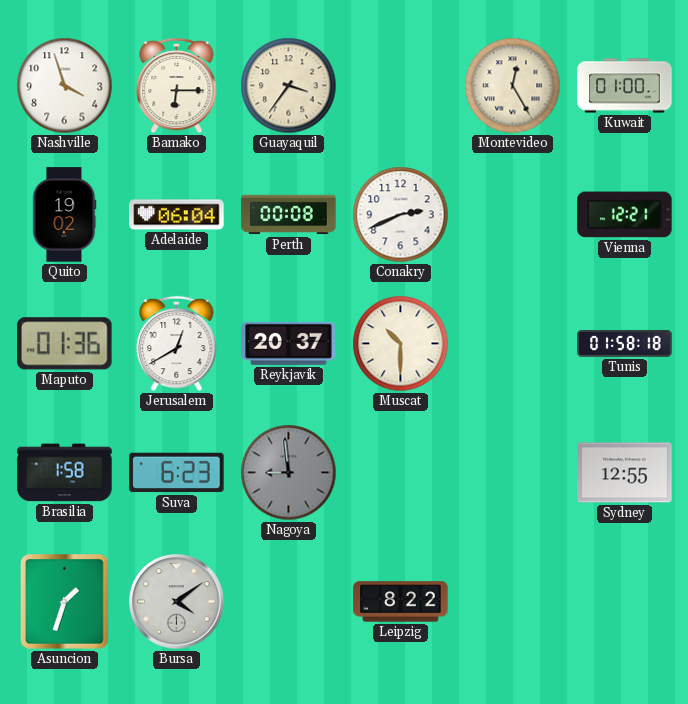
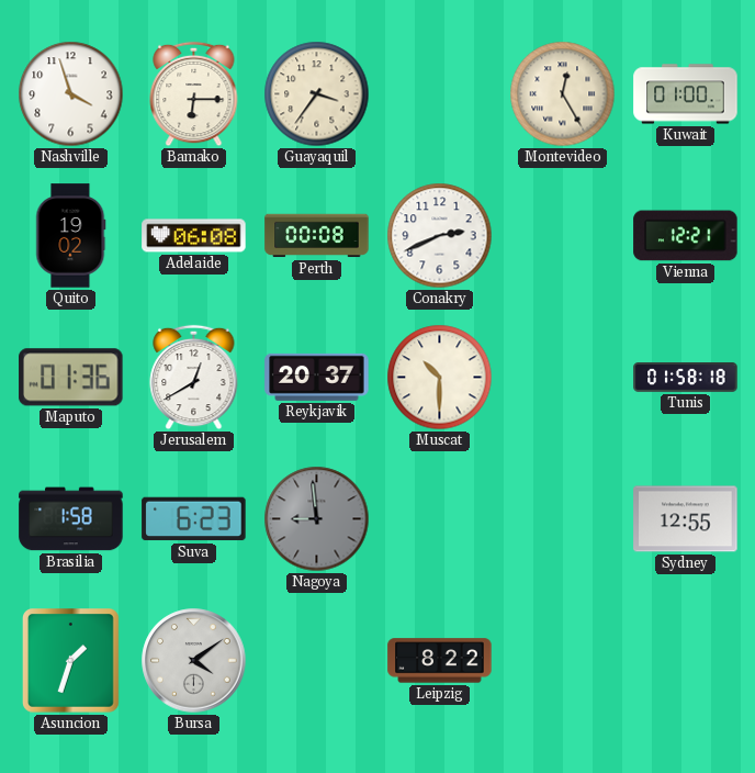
Adelaide: 06:04 -> 06:08
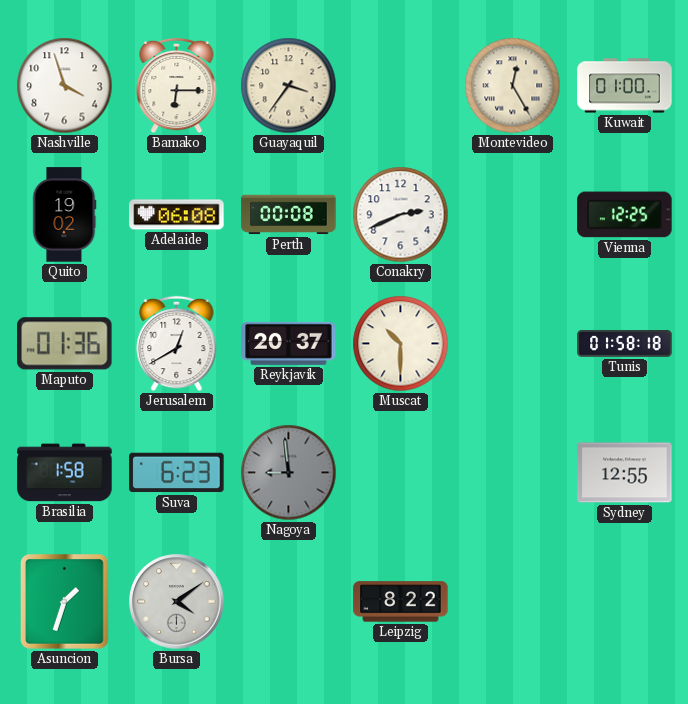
Vienna: 12:21 -> 12:25
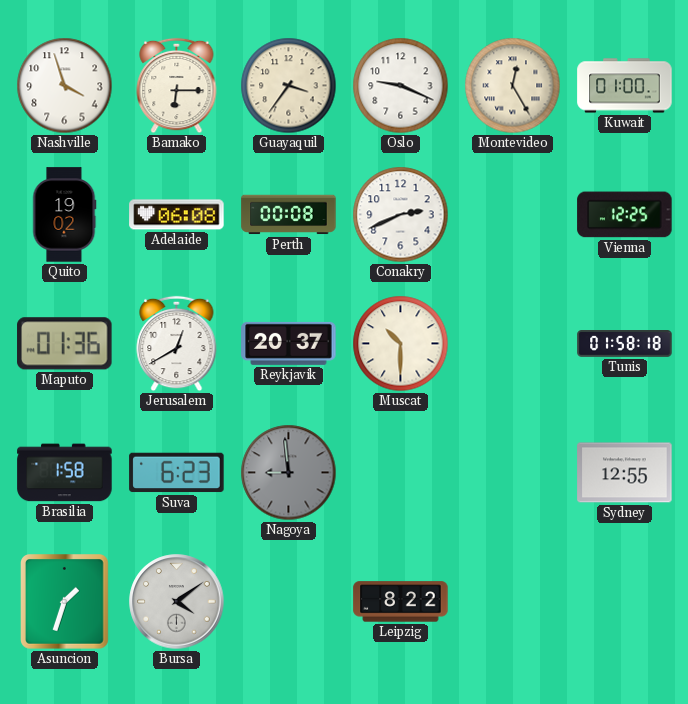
Oslo: none -> 9:19
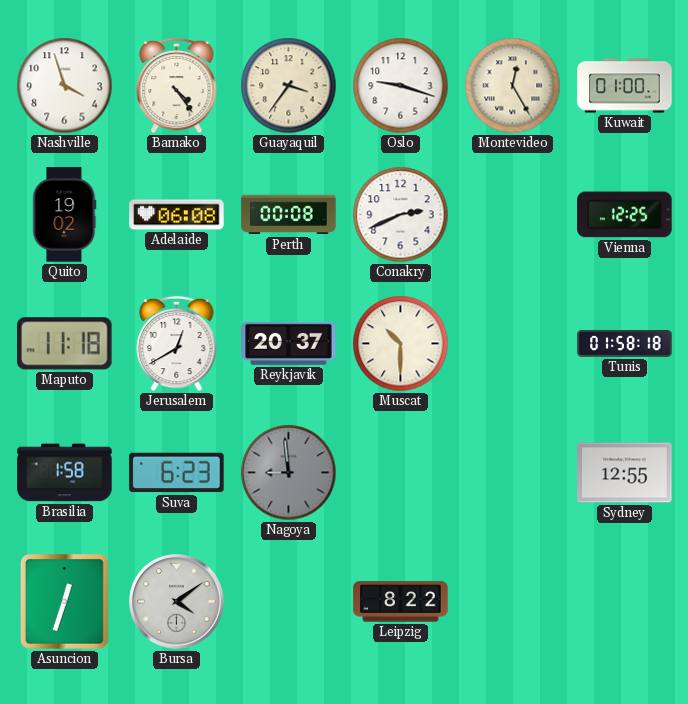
Bamako: 6:15 -> 4:24
Oslo: 9:19 -> 9:18
Maputo: 01:36 -> 11:18
Asuncion: 1:33 -> 12:33
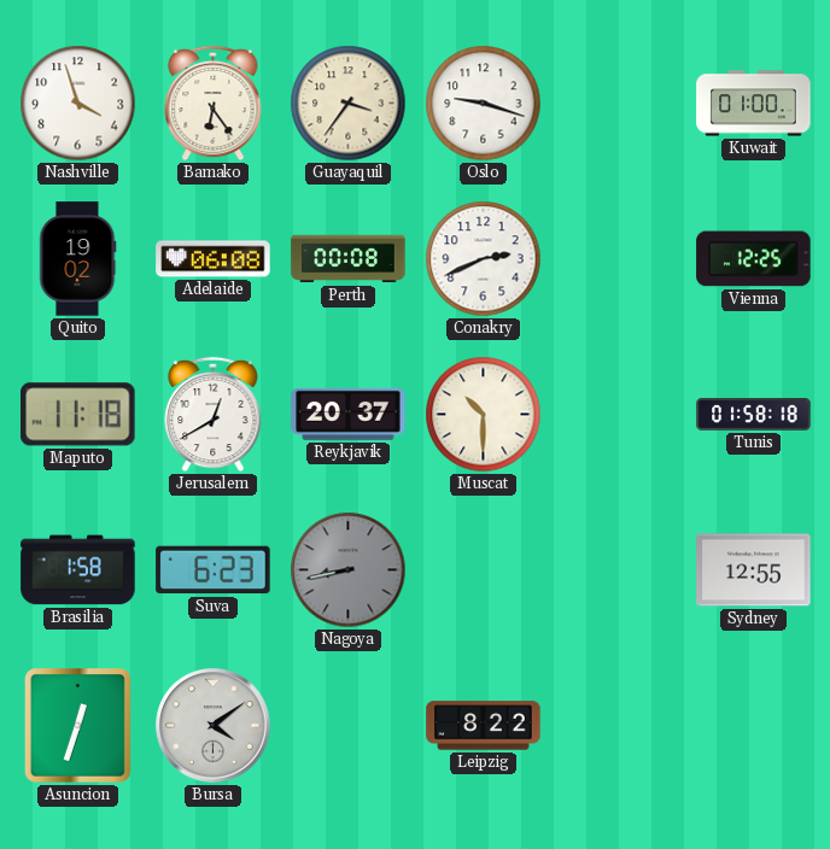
Bamako: 4:24 -> 6:24
Montevideo: 12:25 -> none
Nagoya: 8:59 -> 8:43
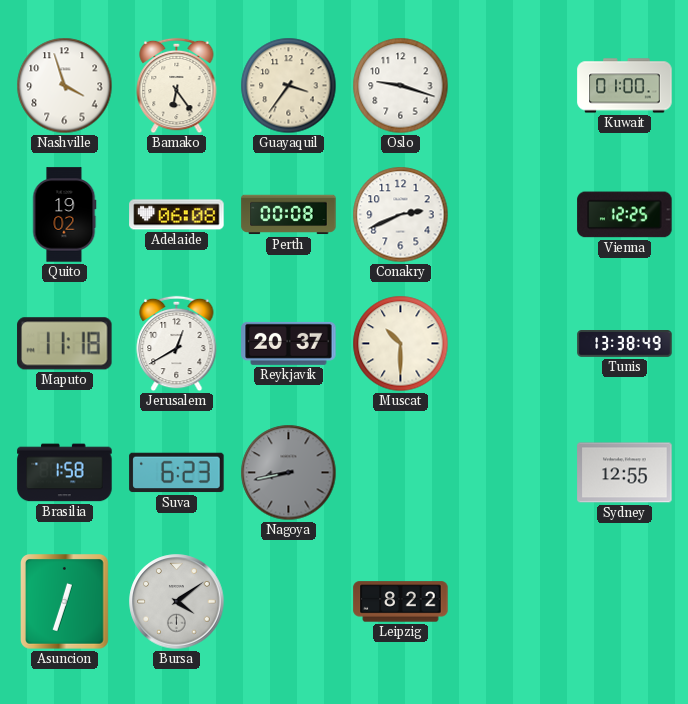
Tunis: 01:58 -> 13:38
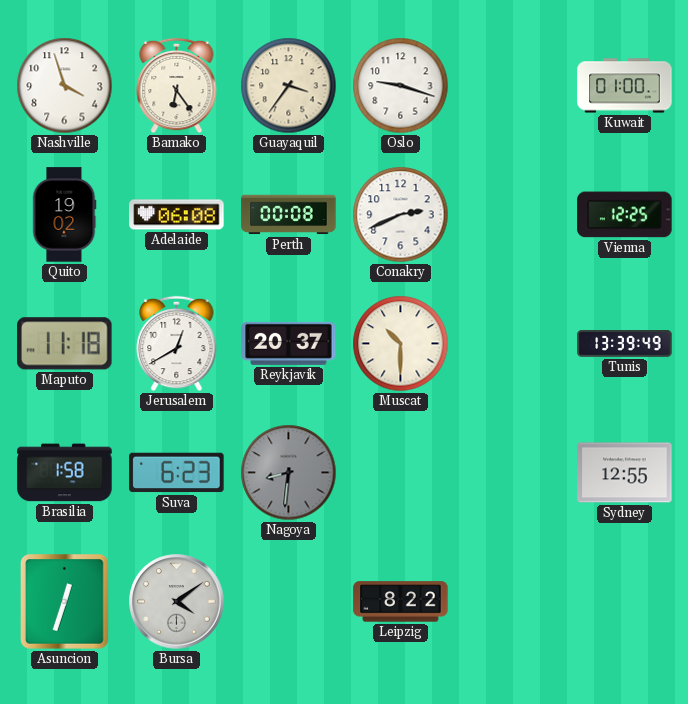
Tunis: 13:38 -> 13:39
Nagoya: 8:43 -> 8:31
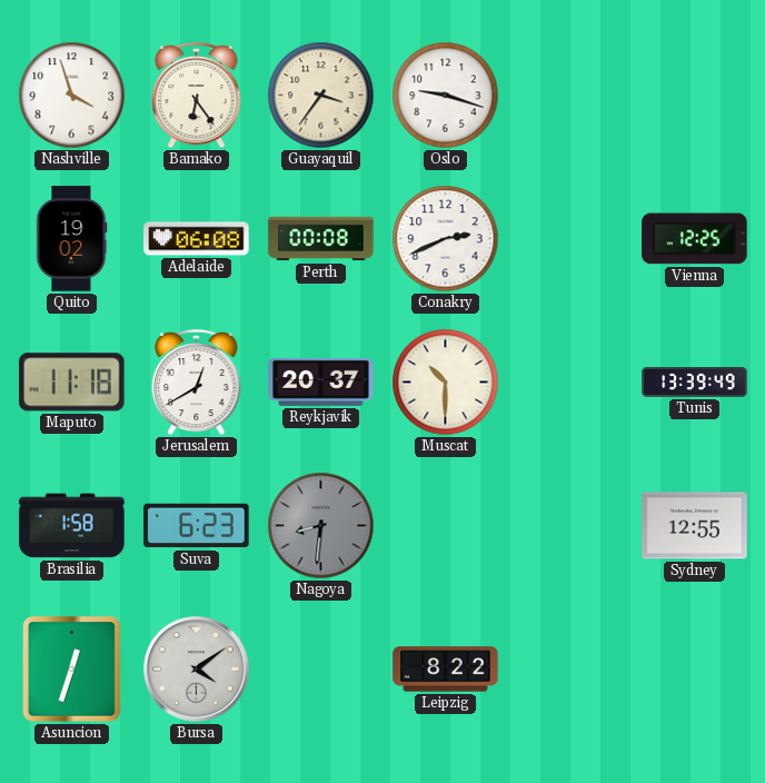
Kuwait: 01:00 -> none
